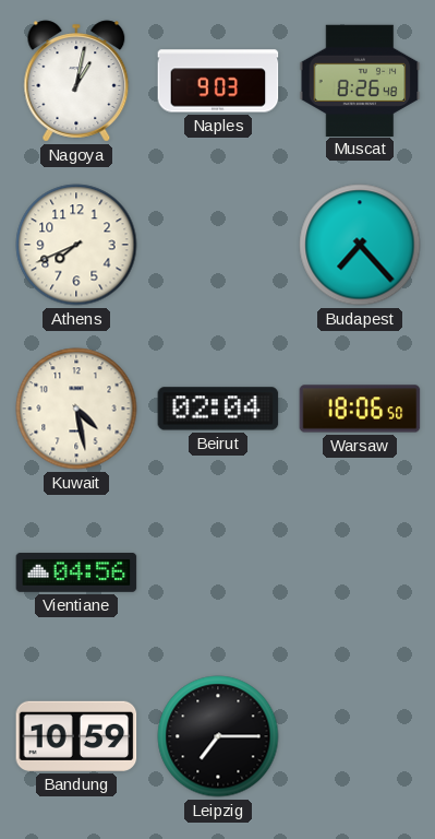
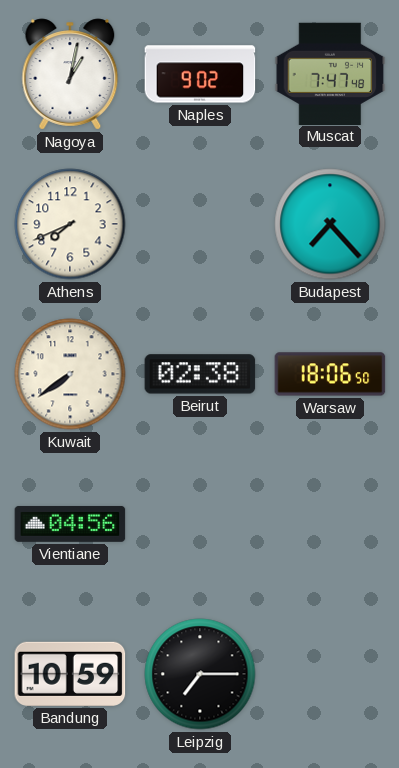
Naples: 9:03 -> 9:02
Muscat: 8:26 -> 7:47
Kuwait: 4:28 -> 7:39
Beirut: 02:04 -> 02:38
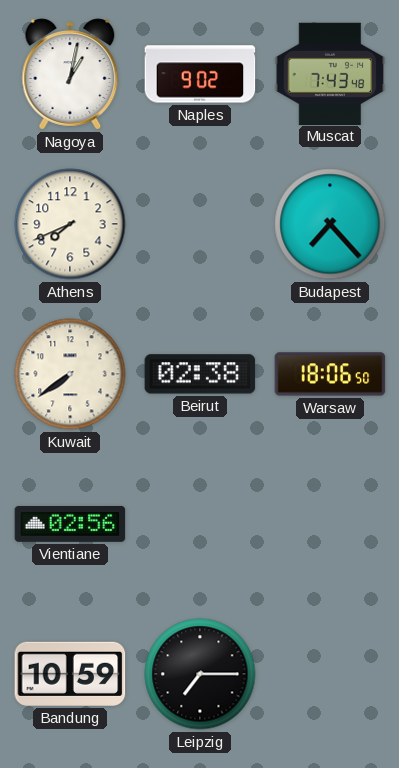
Muscat: 7:47 -> 7:43
Vientiane: 04:56 -> 02:56
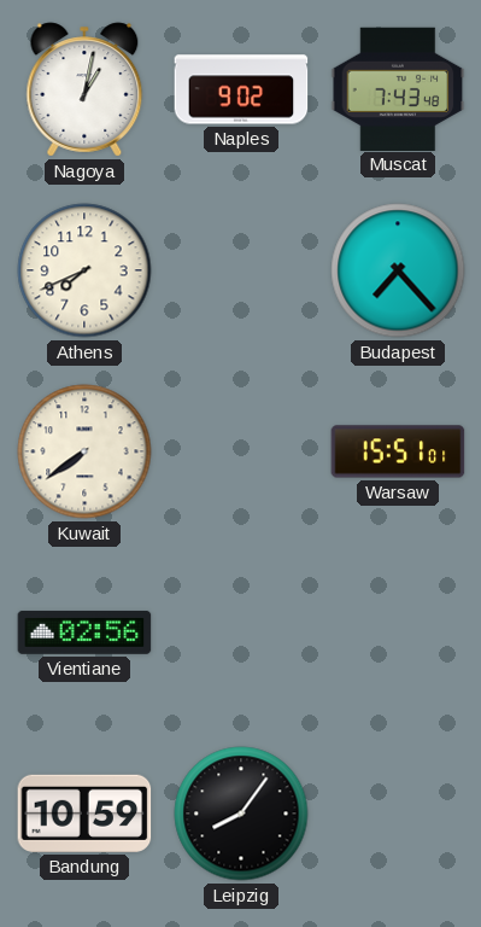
Beirut: 02:38 -> none
Warsaw: 18:06 -> 15:51
Leipzig: 7:15 -> 8:06
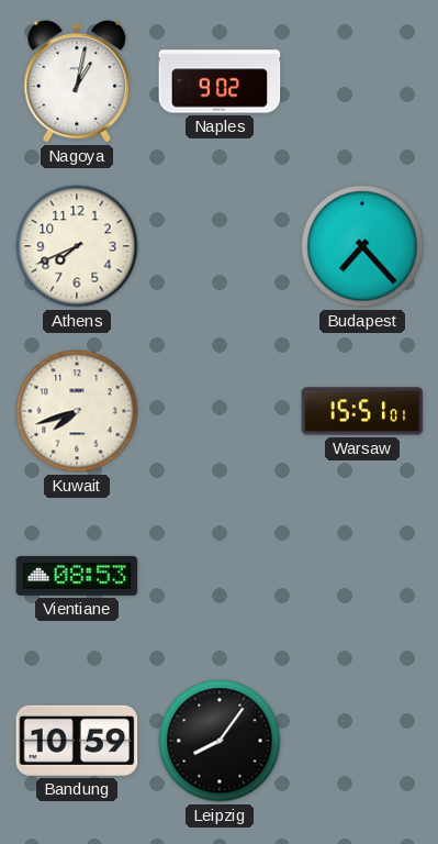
Muscat: 7:43 -> none
Kuwait: 7:39 -> 7:42
Vientiane: 02:56 -> 08:53
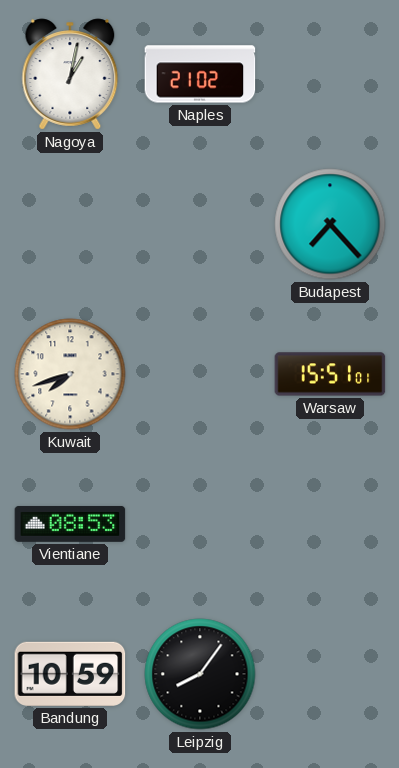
Naples: 9:02 -> 21:02
Athens: 7:41 -> none
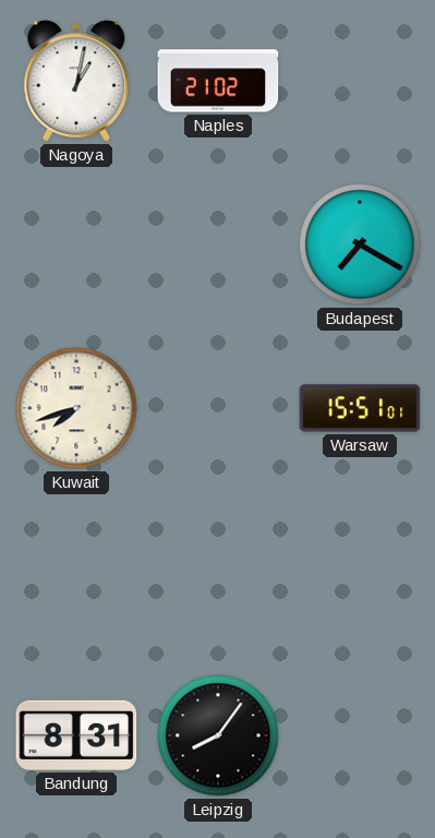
Budapest: 7:23 -> 7:20
Vientiane: 08:53 -> none
Bandung: 10:59 -> 8:31
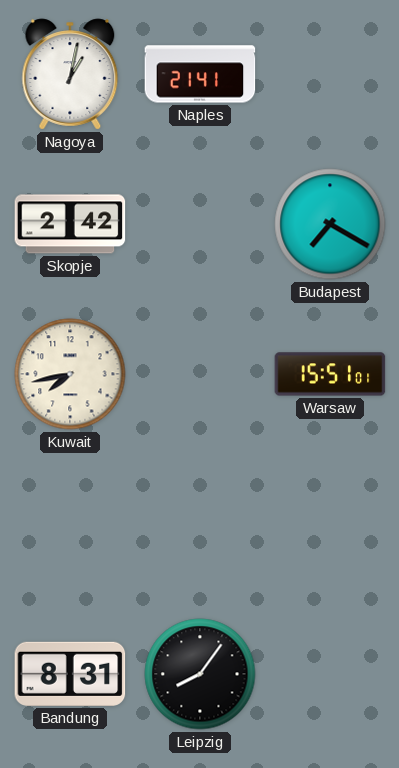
Naples: 21:02 -> 21:41
Skopje: none -> 2:42
Kuwait: 7:42 -> 7:43
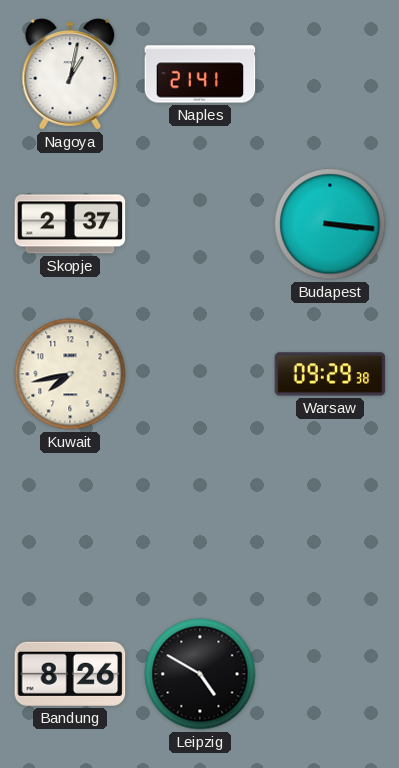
Skopje: 2:42 -> 2:37
Budapest: 7:20 -> 3:16
Warsaw: 15:51 -> 09:29
Bandung: 8:31 -> 8:26
Leipzig: 8:06 -> 4:50
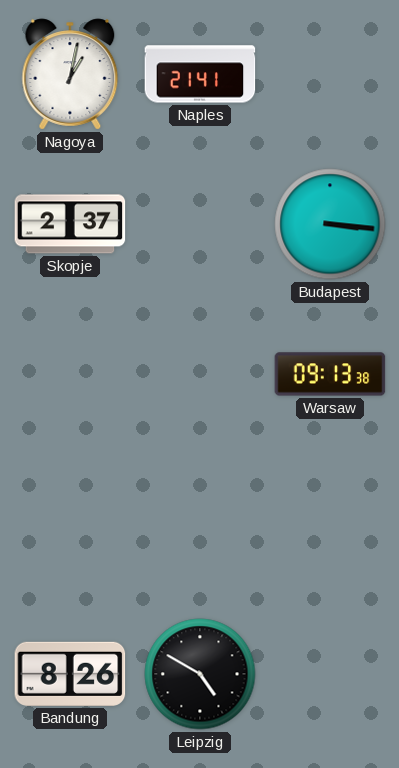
Kuwait: 7:43 -> none
Warsaw: 09:29 -> 09:13
